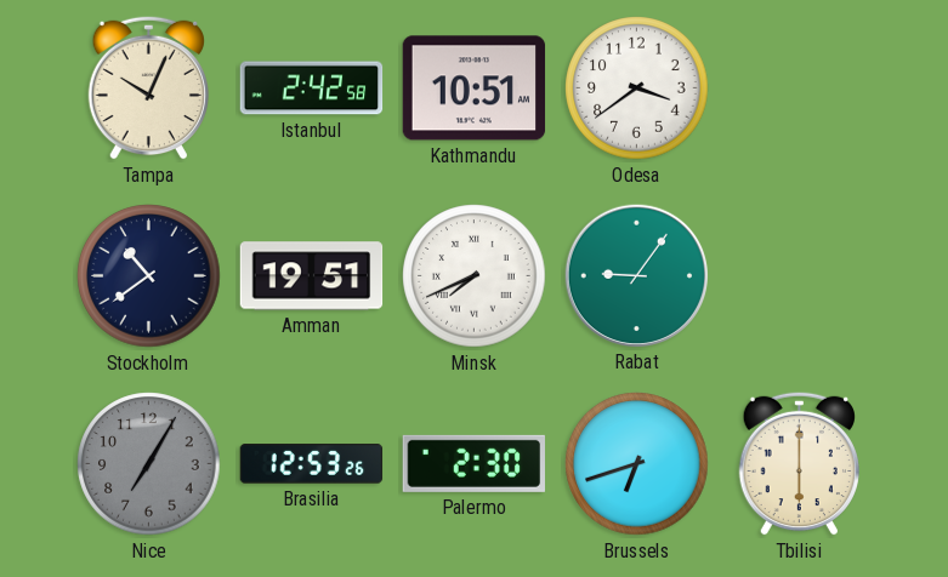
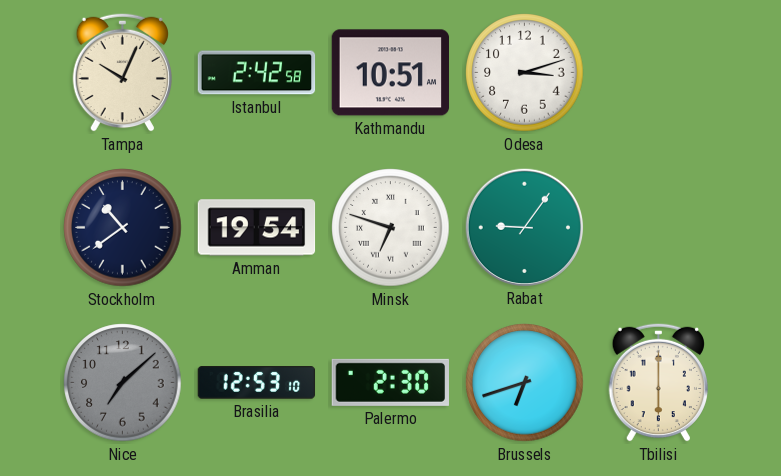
Odesa: 3:39 -> 3:12
Amman: 19:51 -> 19:54
Minsk: 7:41 -> 6:48
Nice: 7:05 -> 7:08
Brasilia: 12:53:26 -> 12:53:10
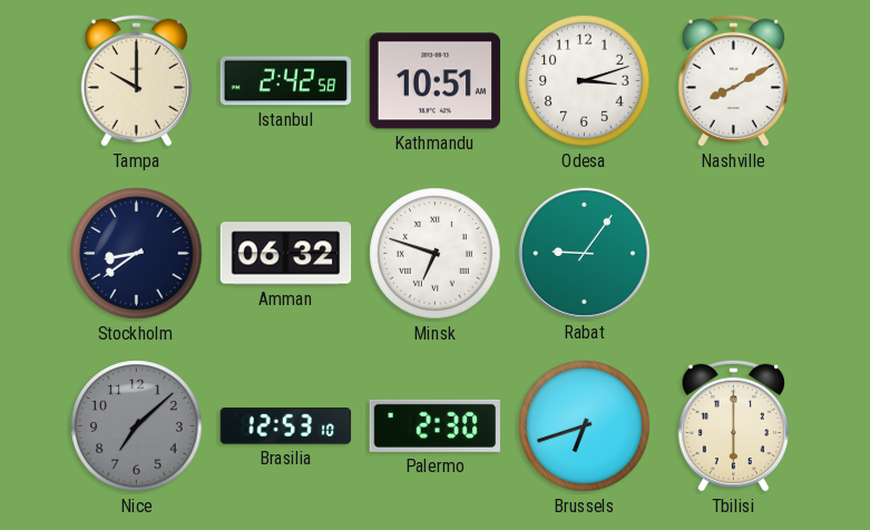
Tampa: 10:04 -> 10:00
Nashville: none -> 8:10
Stockholm: 10:39 -> 8:39
Amman: 19:54 -> 06:32
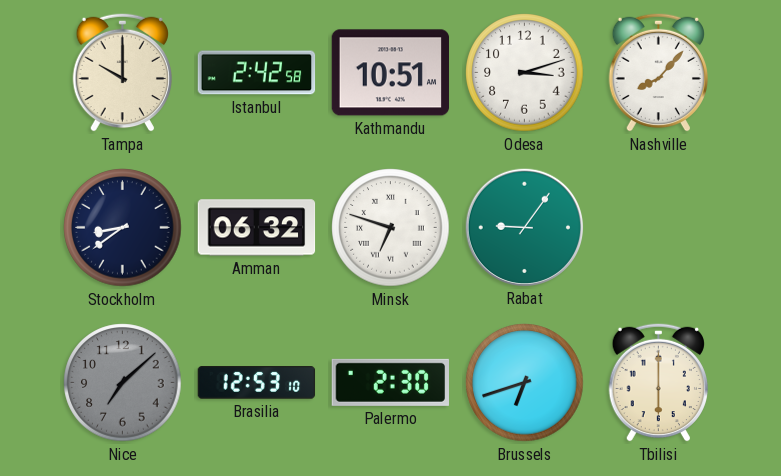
Nashville: 8:10 -> 8:07
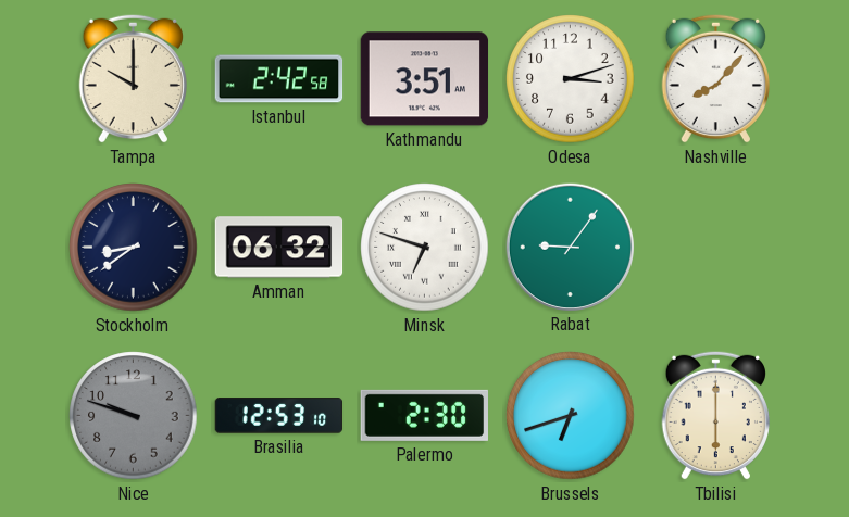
Kathmandu: 10:51 -> 3:51
Nice: 7:08 -> 9:48
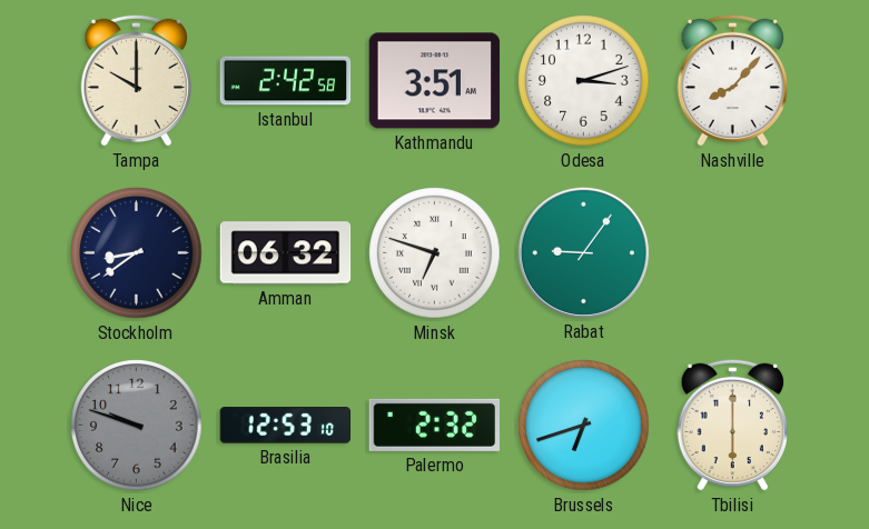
Palermo: 2:30 -> 2:32
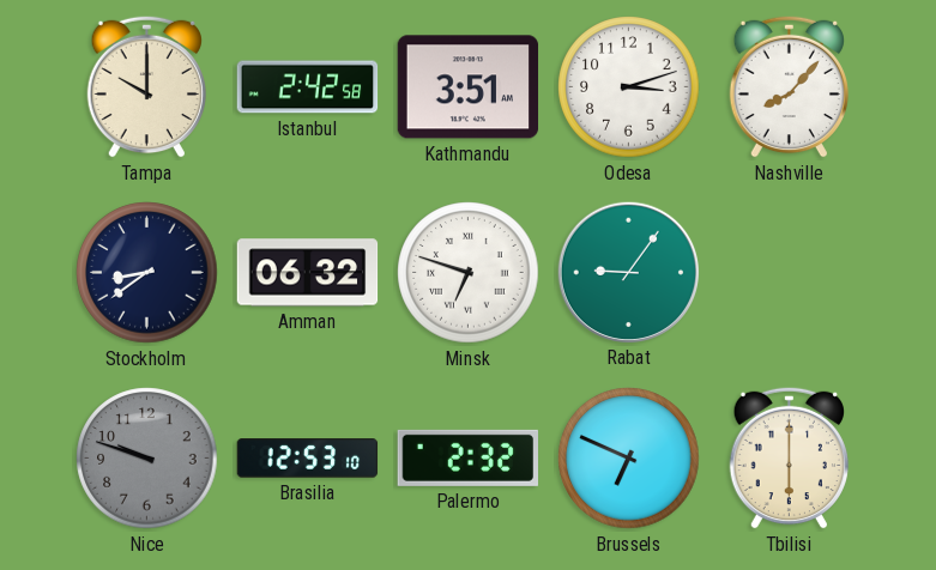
Brussels: 6:42 -> 6:49
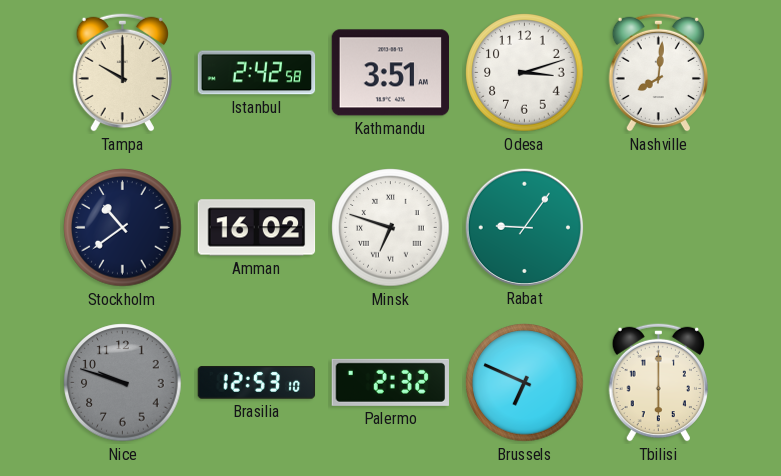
Nashville: 8:07 -> 8:01
Stockholm: 8:39 -> 10:39
Amman: 06:32 -> 16:02
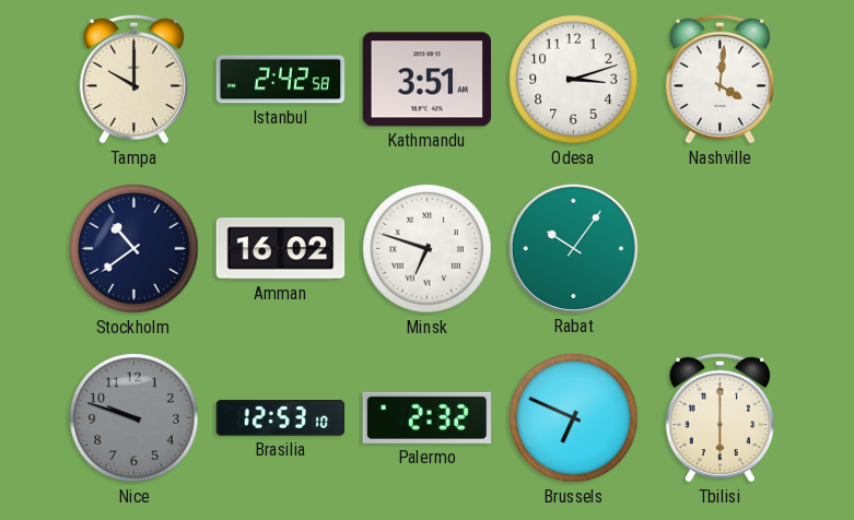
Nashville: 8:01 -> 4:01
Rabat: 9:06 -> 10:06
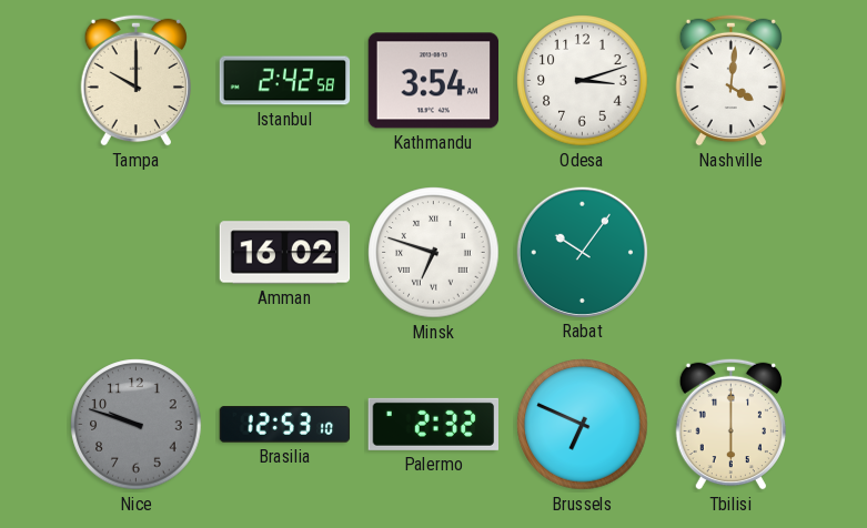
Kathmandu: 3:51 -> 3:54
Stockholm: 10:39 -> none
